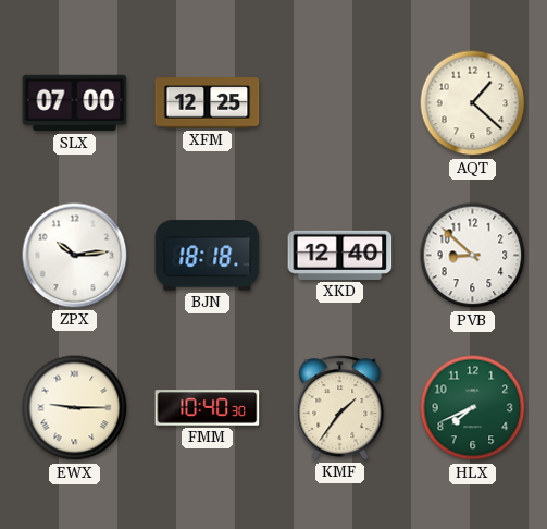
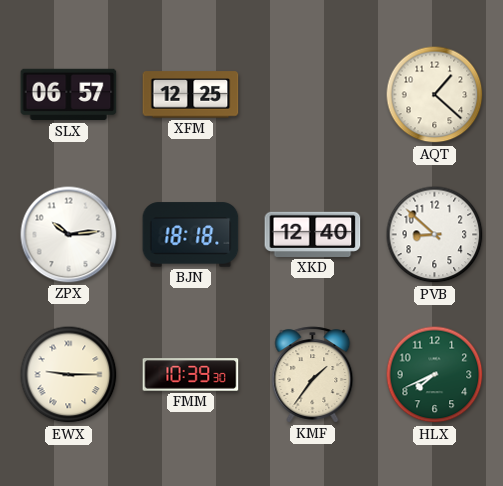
SLX: 07:00 -> 06:57
FMM: 10:40 -> 10:39
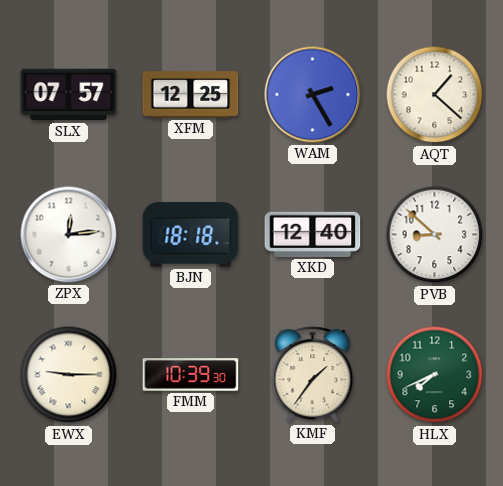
SLX: 06:57 -> 07:57
WAM: none -> 2:25
ZPX: 10:14 -> 12:14
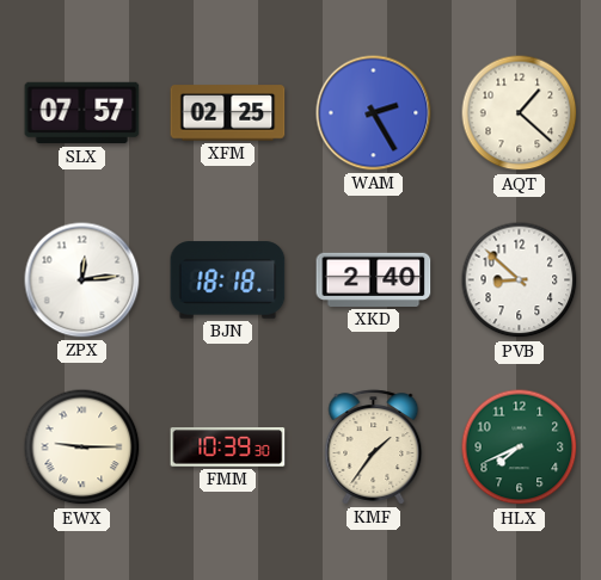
XFM: 12:25 -> 02:25
XKD: 12:40 -> 2:40
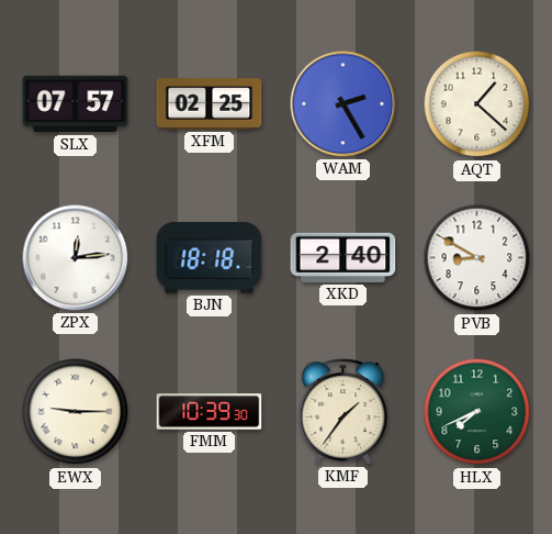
PVB: 8:52 -> 8:50
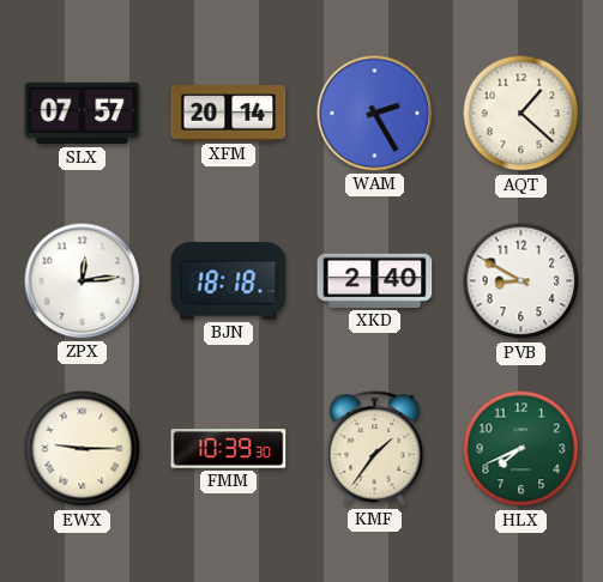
XFM: 02:25 -> 20:14
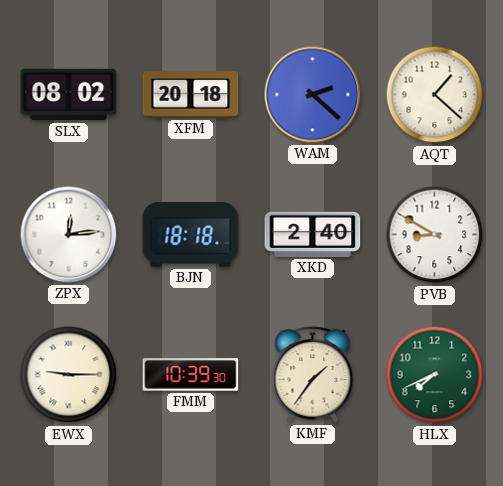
SLX: 07:57 -> 08:02
XFM: 20:14 -> 20:18
WAM: 2:25 -> 2:22
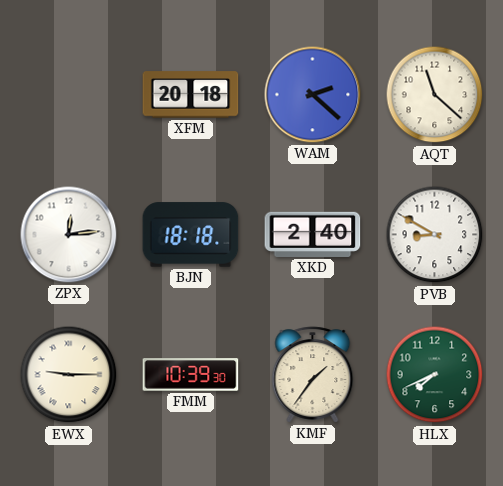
SLX: 08:02 -> none
AQT: 1:22 -> 11:22
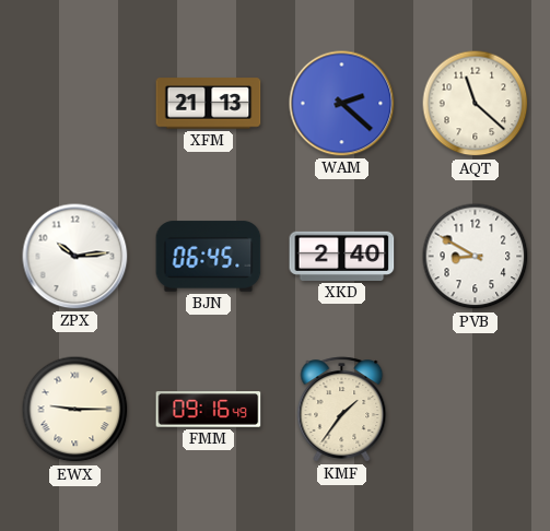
XFM: 20:18 -> 21:13
ZPX: 12:14 -> 10:14
BJN: 18:18 -> 06:45
FMM: 10:39 -> 09:16
HLX: 7:41 -> none
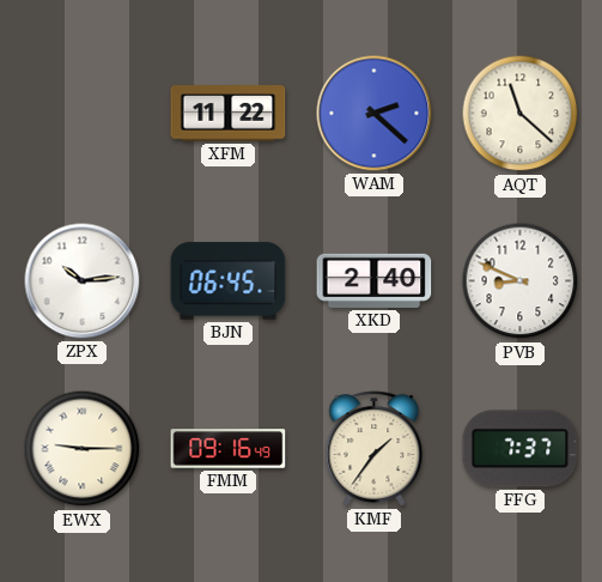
XFM: 21:13 -> 11:22
PVB: 8:50 -> 8:49
FFG: none -> 7:37
